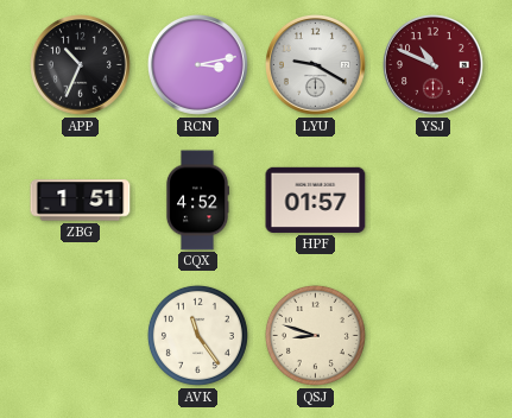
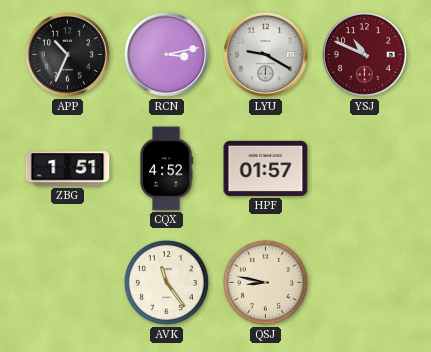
QSJ: 8:48 -> 8:47
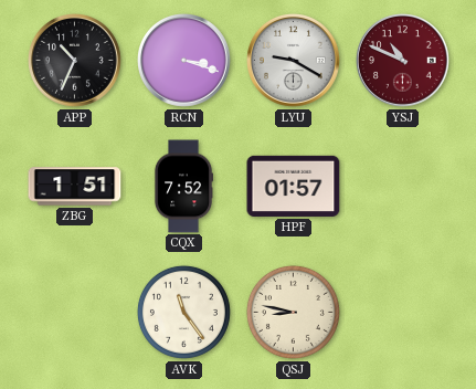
RCN: 3:13 -> 3:18
CQX: 4:52 -> 7:52
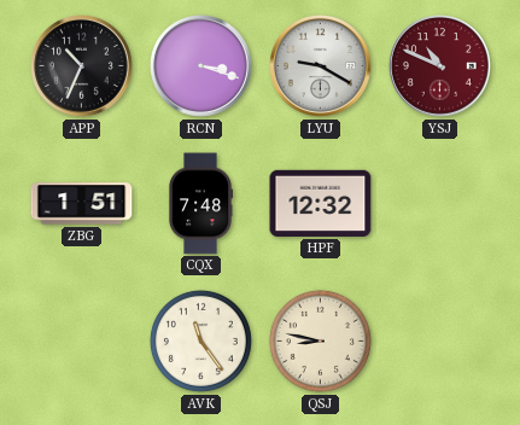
CQX: 7:52 -> 7:48
HPF: 01:57 -> 12:32
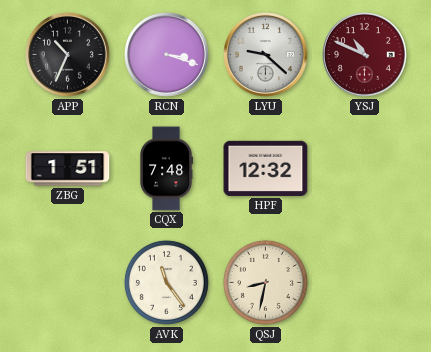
LYU: 9:20 -> 9:22
QSJ: 8:47 -> 8:32
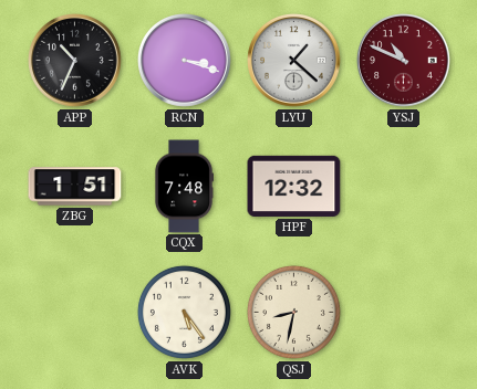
LYU: 9:22 -> 1:22
AVK: 11:24 -> 5:24
